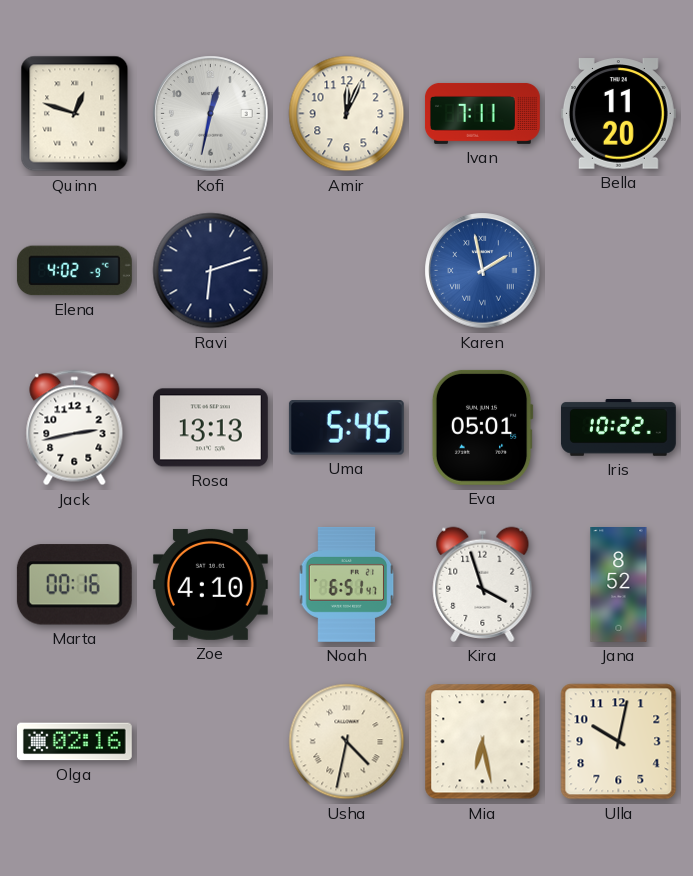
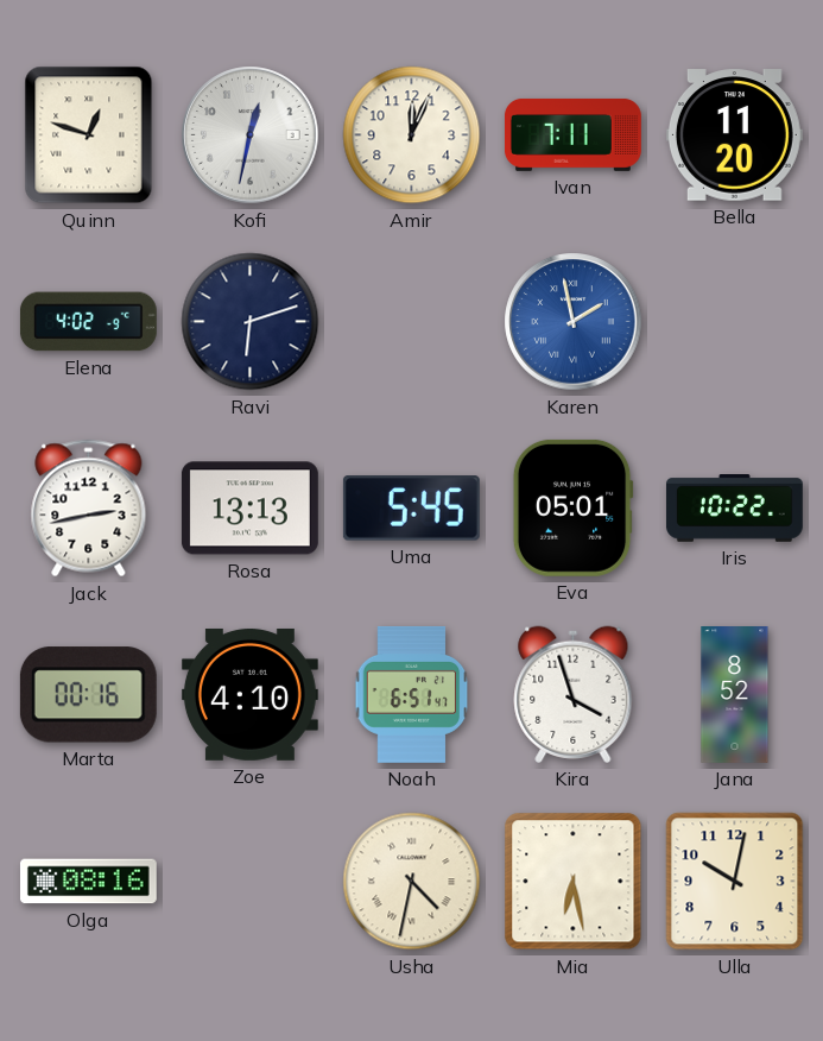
Olga: 02:16 -> 08:16
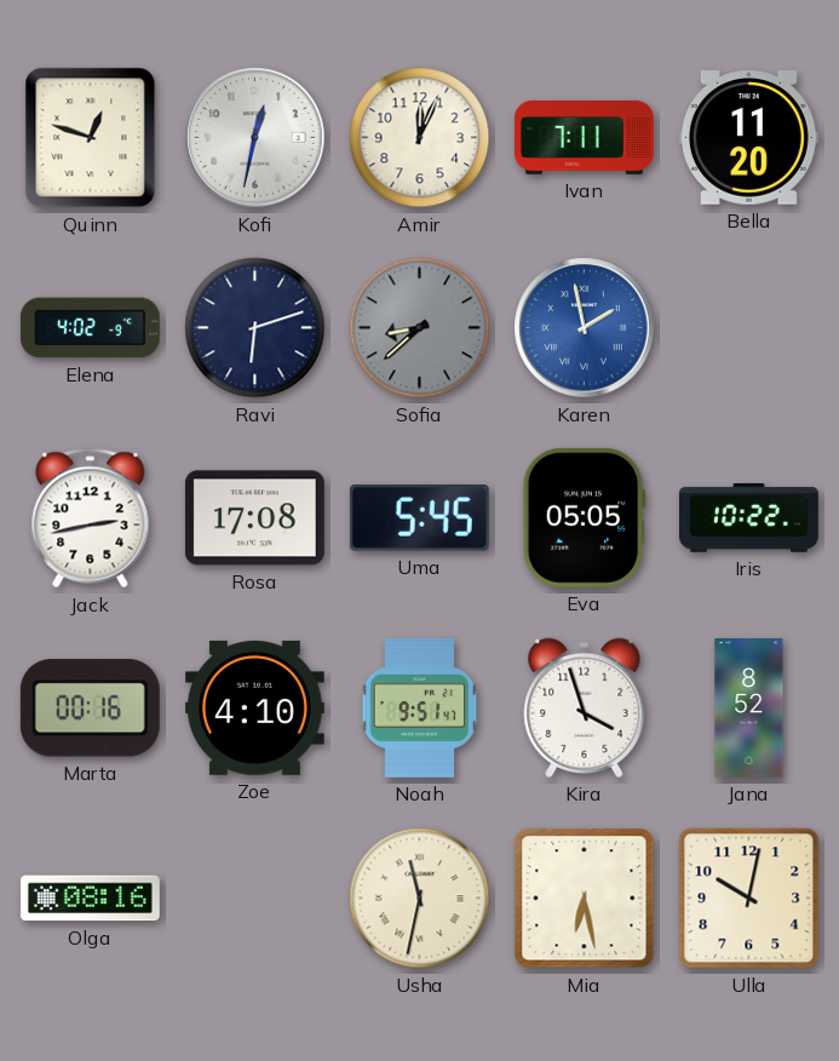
Sofia: none -> 8:38
Rosa: 13:13 -> 17:08
Eva: 05:01 -> 05:05
Noah: 6:51 -> 9:51
Usha: 4:32 -> 11:32
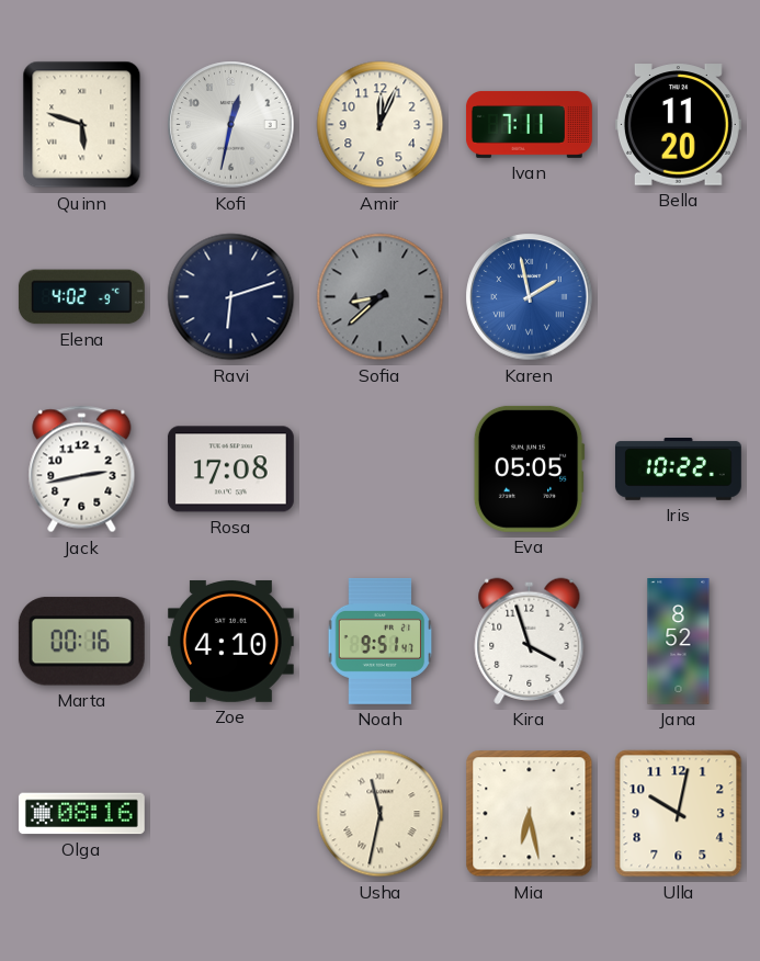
Quinn: 12:48 -> 5:48
Uma: 5:45 -> none
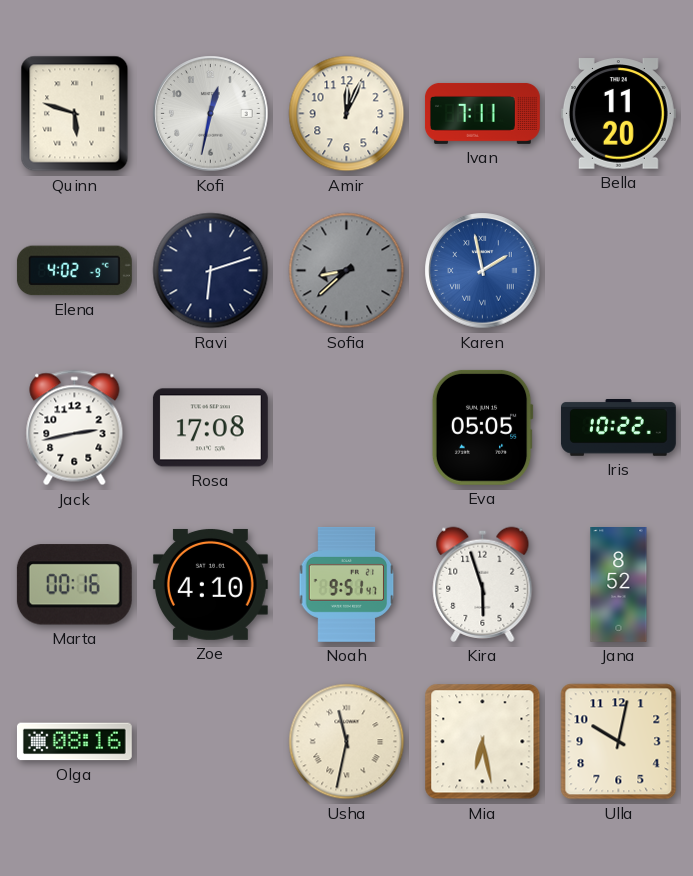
Kira: 3:57 -> 5:57
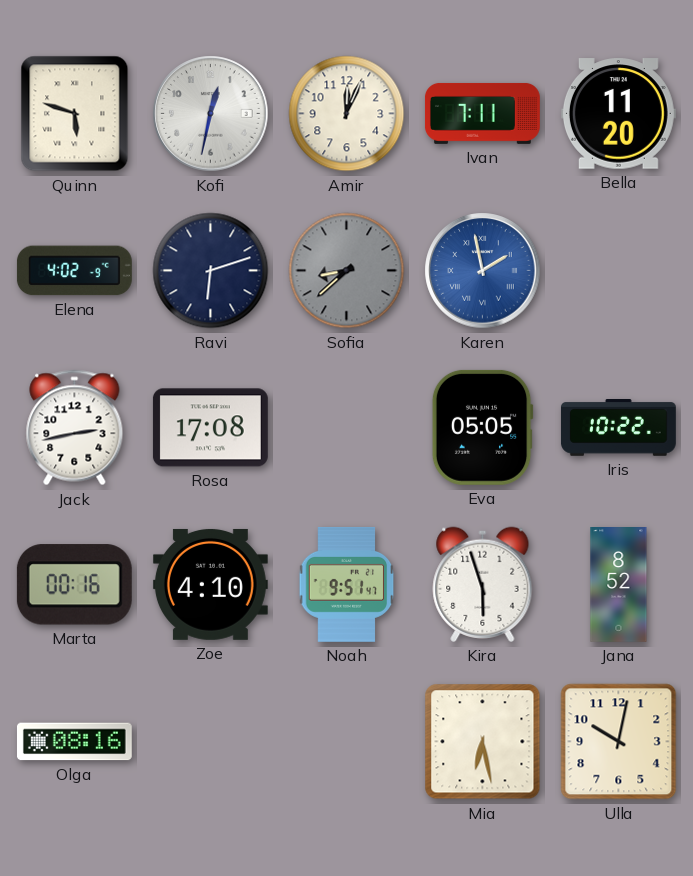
Usha: 11:32 -> none
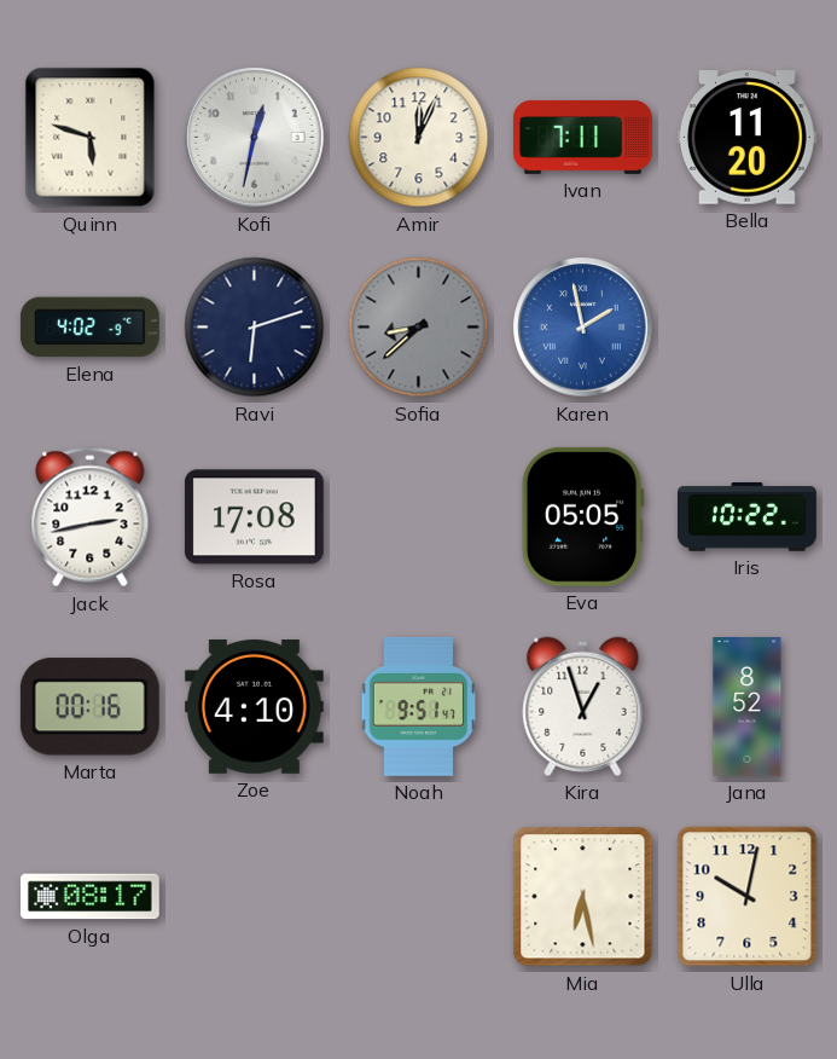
Kira: 5:57 -> 12:57
Olga: 08:16 -> 08:17
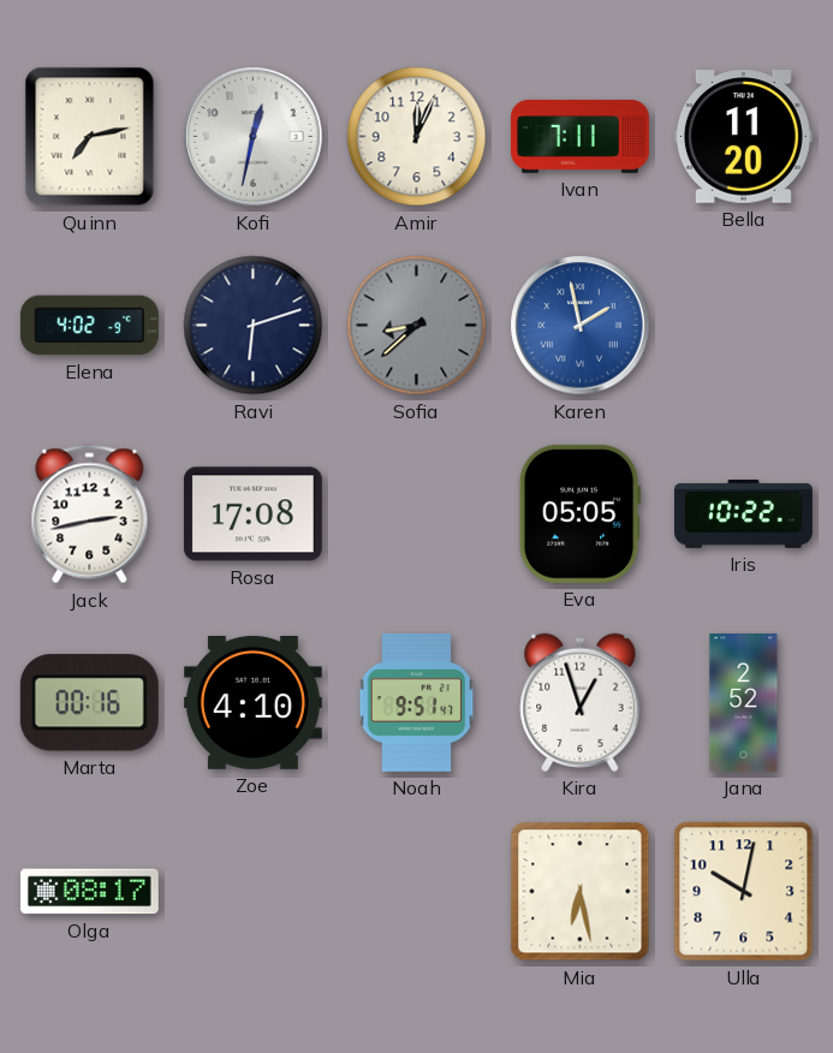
Quinn: 5:48 -> 7:13
Jana: 8:52 -> 2:52
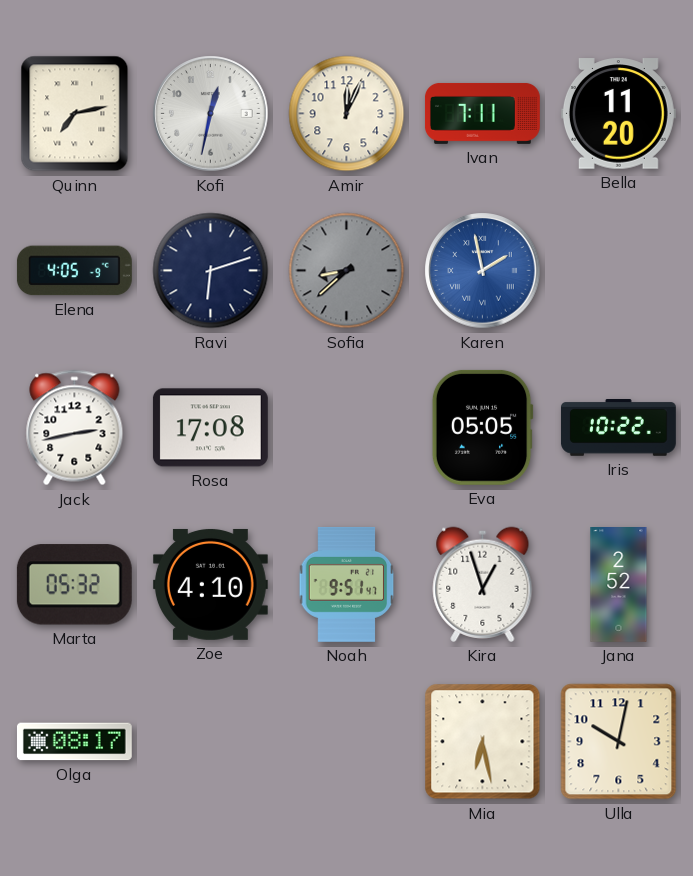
Elena: 4:02 -> 4:05
Marta: 00:16 -> 05:32
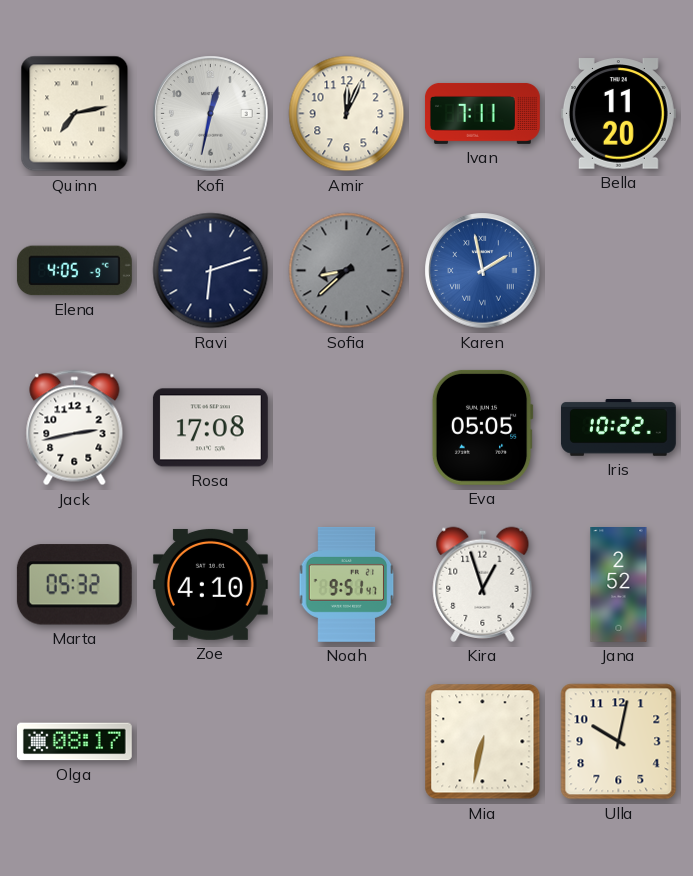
Mia: 6:28 -> 6:32
